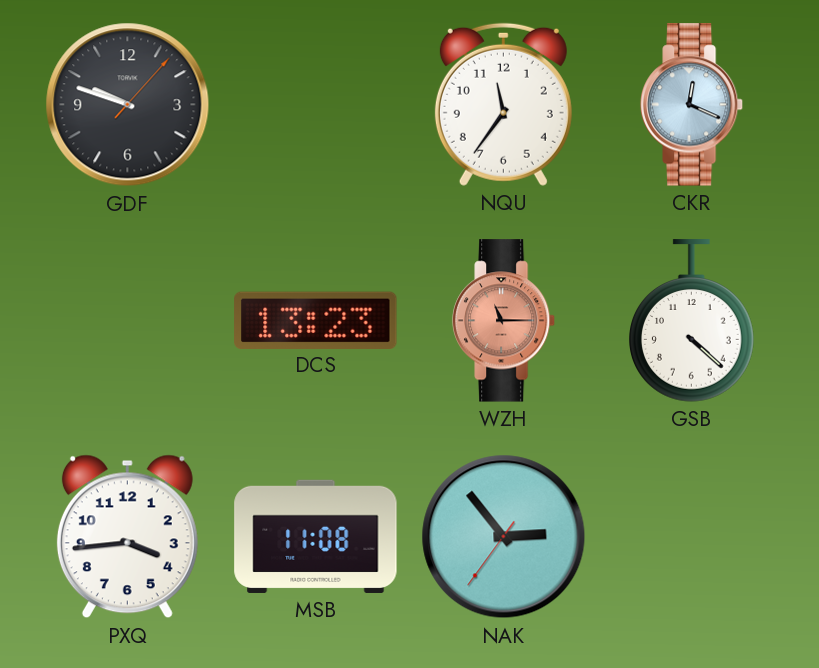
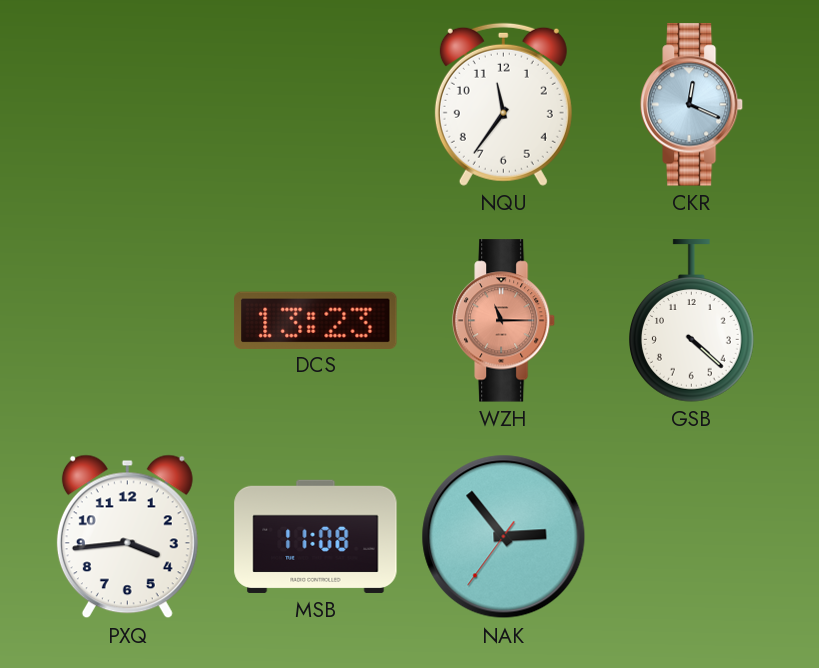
GDF: 9:48 -> none
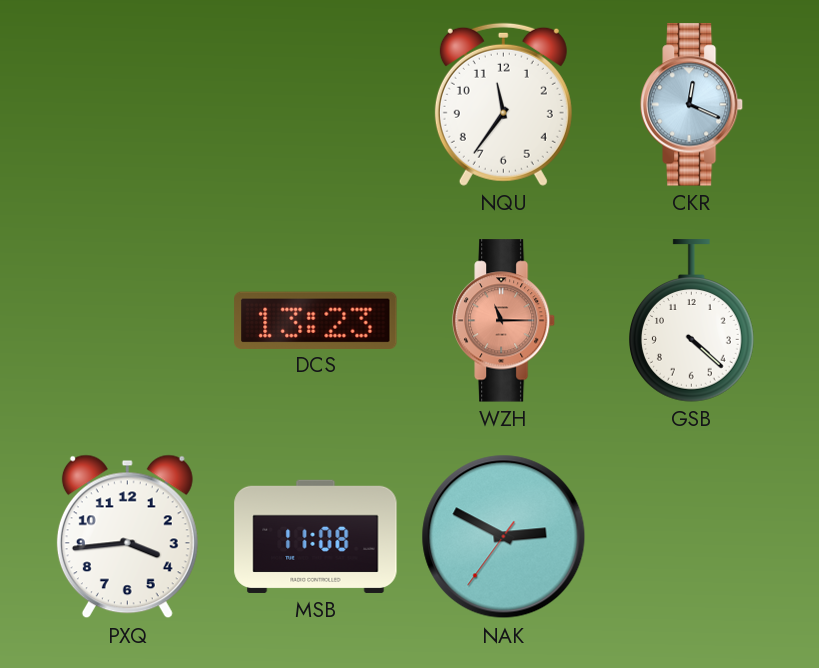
NAK: 2:53 -> 2:49
